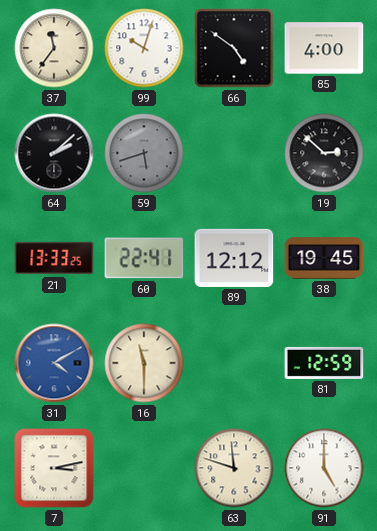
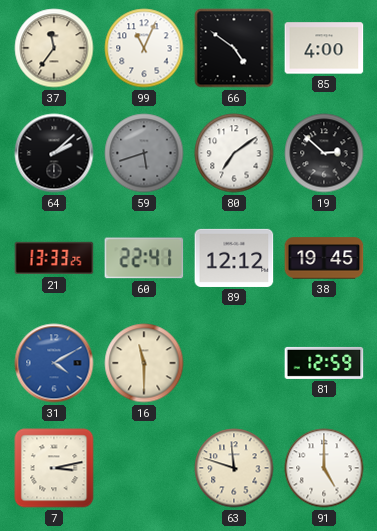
99: 10:03 -> 11:04
80: none -> 7:09
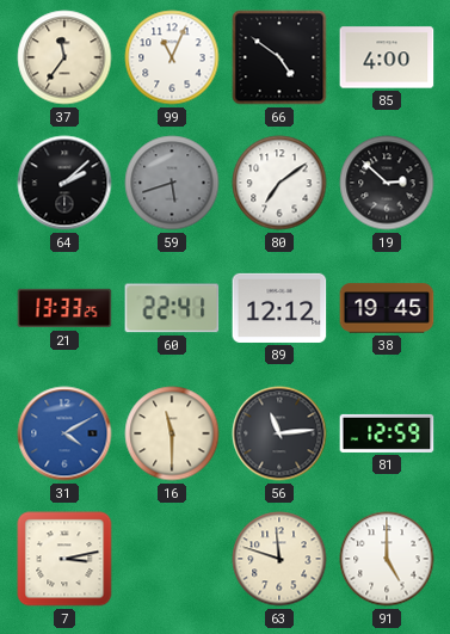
56: none -> 11:14
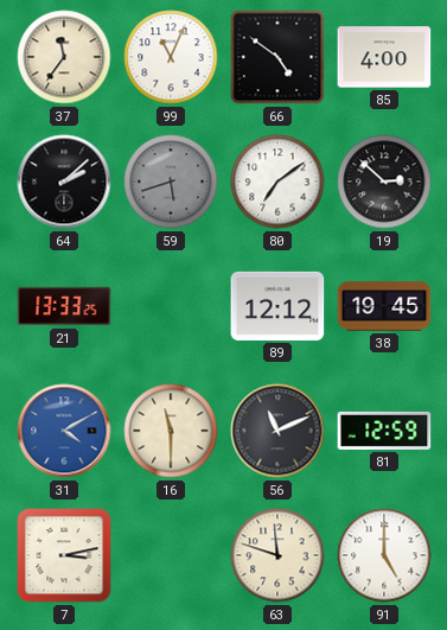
60: 22:41 -> none
56: 11:14 -> 11:11
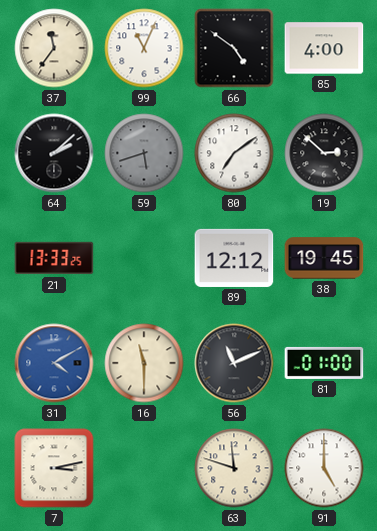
81: 12:59 -> 01:00
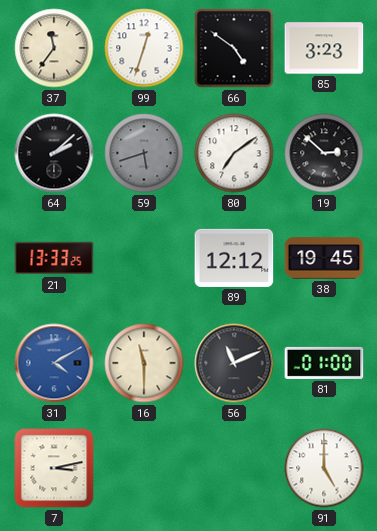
99: 11:04 -> 12:33
85: 4:00 -> 3:23
63: 11:48 -> none
